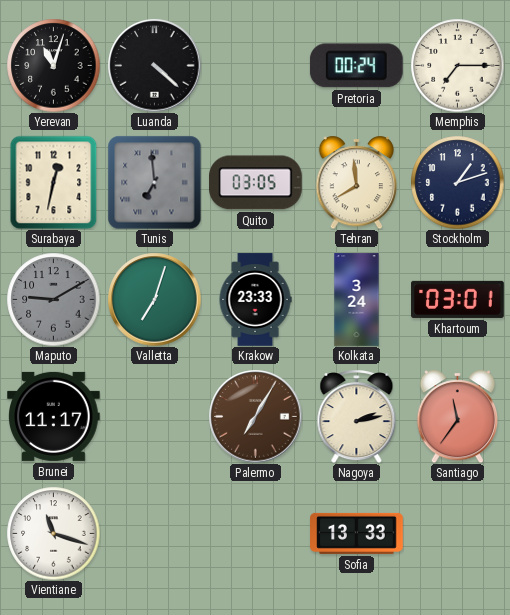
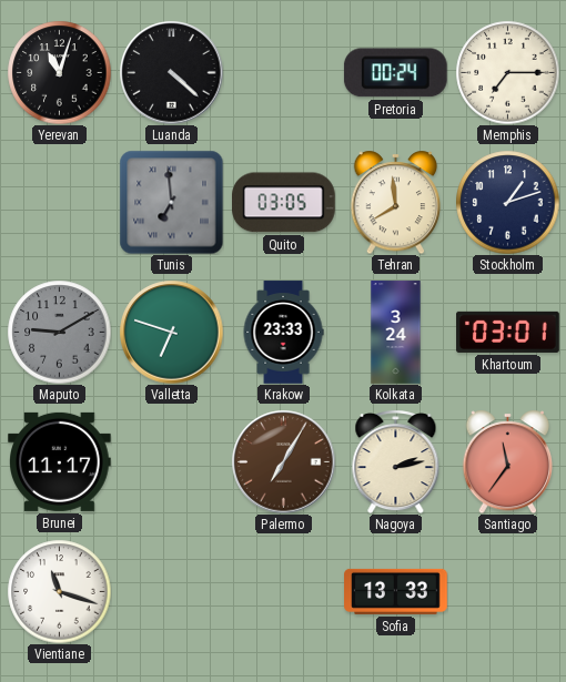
Surabaya: 12:32 -> none
Valletta: 7:03 -> 6:48
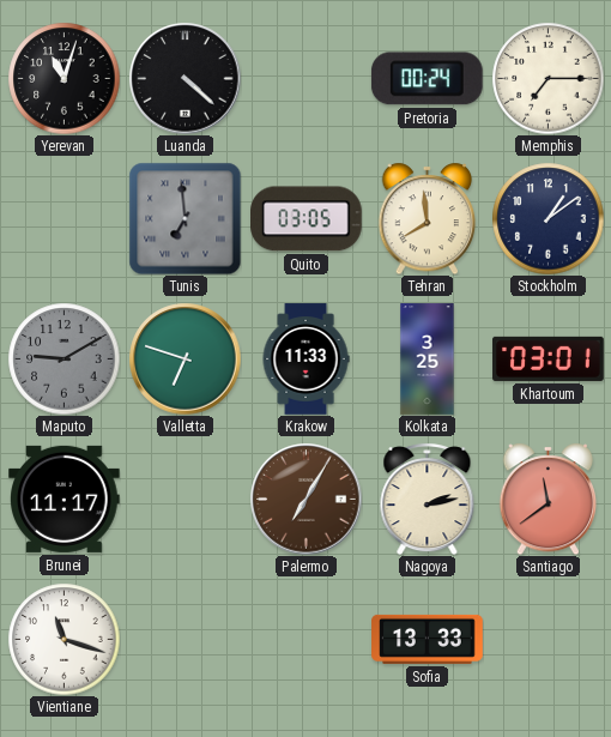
Stockholm: 1:12 -> 1:09
Krakow: 23:33 -> 11:33
Kolkata: 3:24 -> 3:25
Santiago: 11:36 -> 11:39
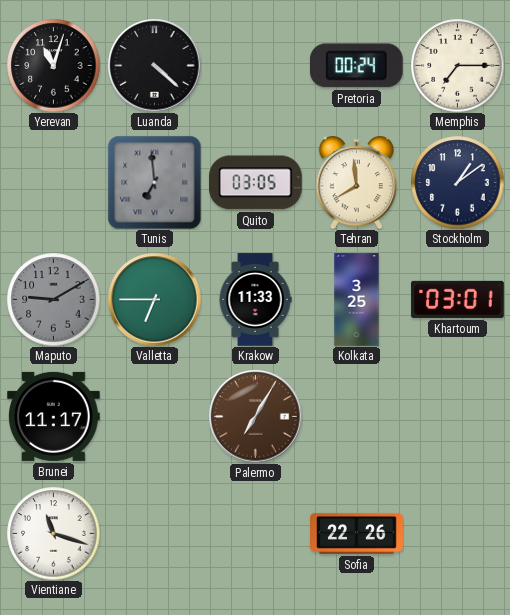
Valletta: 6:48 -> 6:45
Nagoya: 2:13 -> none
Santiago: 11:39 -> none
Sofia: 13:33 -> 22:26
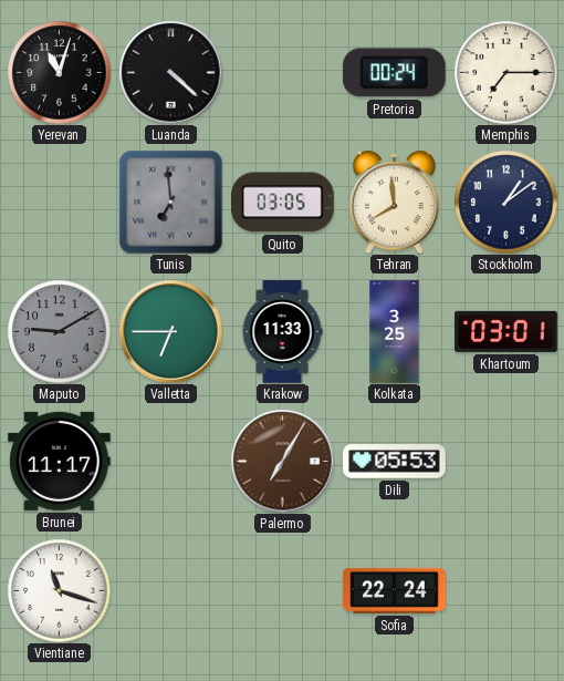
Dili: none -> 05:53
Sofia: 22:26 -> 22:24
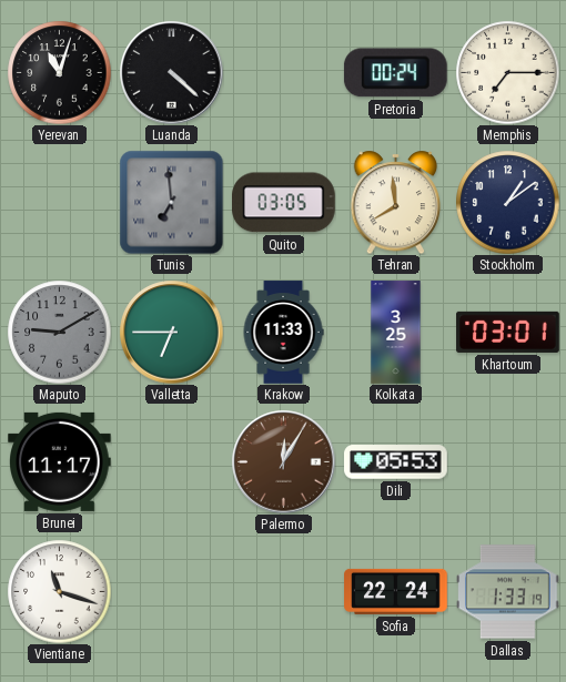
Palermo: 7:05 -> 12:05
Dallas: none -> 1:33
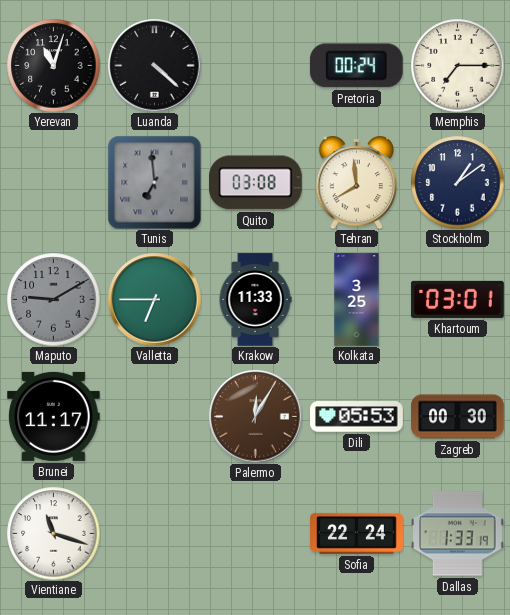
Quito: 03:05 -> 03:08
Zagreb: none -> 00:30
